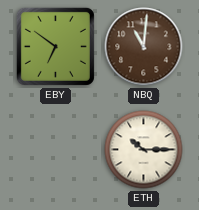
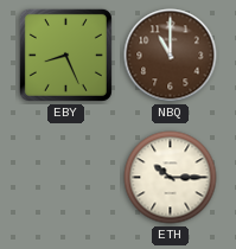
EBY: 6:51 -> 8:26
NBQ: 11:01 -> 11:00
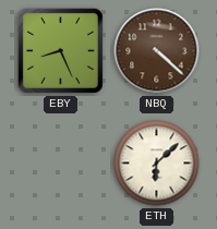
NBQ: 11:00 -> 4:22
ETH: 10:15 -> 6:08
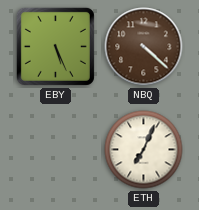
EBY: 8:26 -> 5:26
ETH: 6:08 -> 7:04
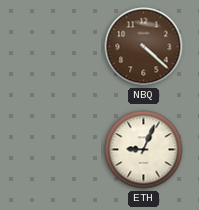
EBY: 5:26 -> none
ETH: 7:04 -> 9:04
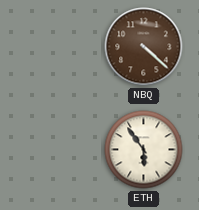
ETH: 9:04 -> 5:54
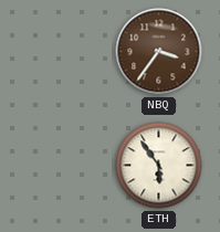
NBQ: 4:22 -> 3:36
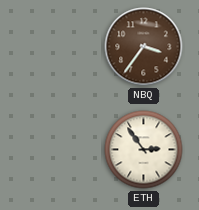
ETH: 5:54 -> 2:54
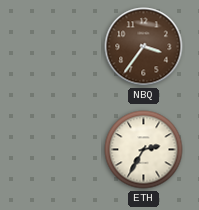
ETH: 2:54 -> 2:35
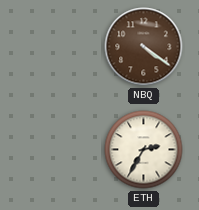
NBQ: 3:36 -> 4:21
